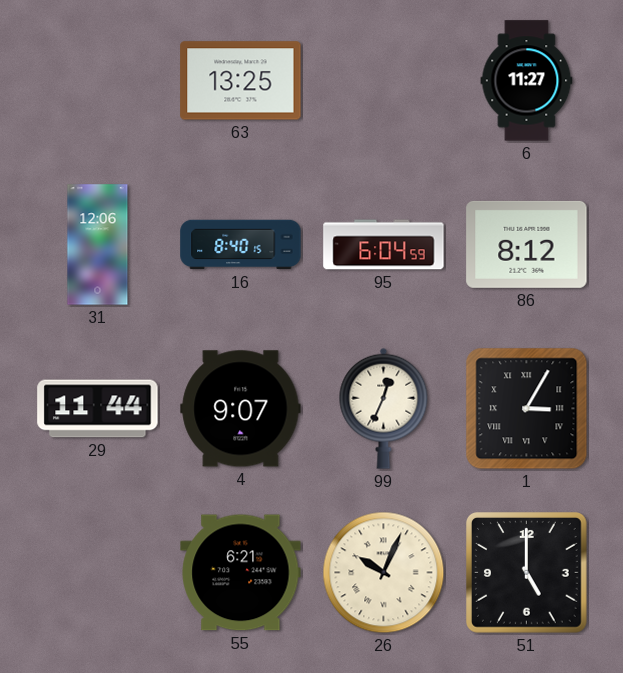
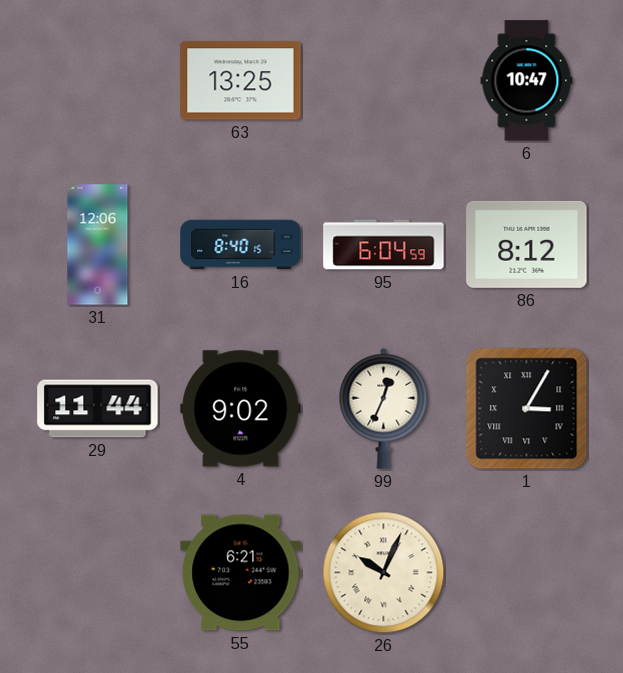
6: 11:27 -> 10:47
4: 9:07 -> 9:02
51: 5:00 -> none
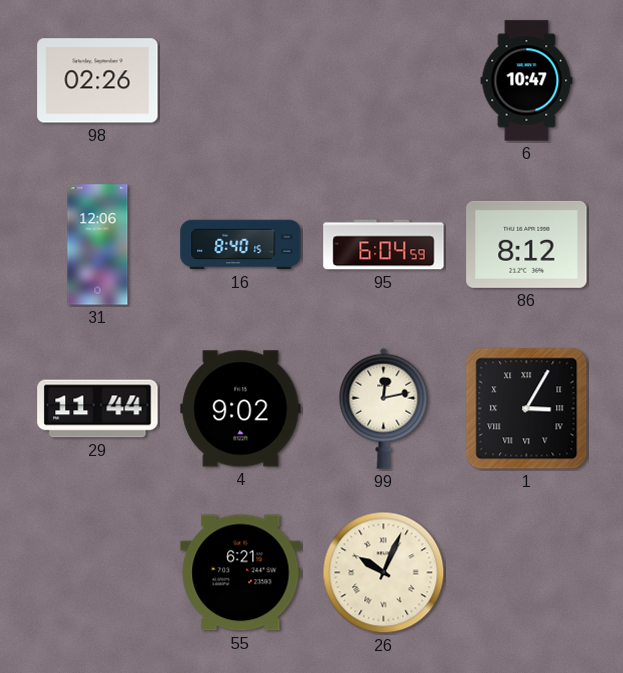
98: none -> 02:26
63: 13:25 -> none
99: 12:34 -> 12:13
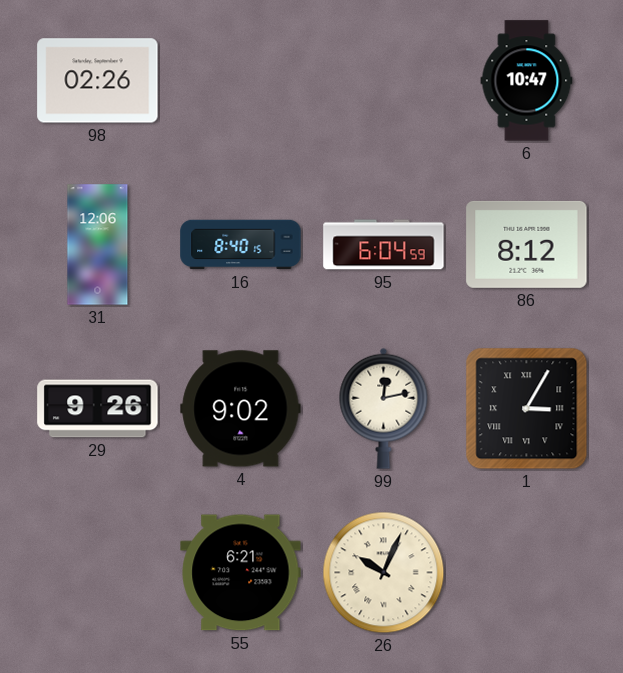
29: 11:44 -> 9:26
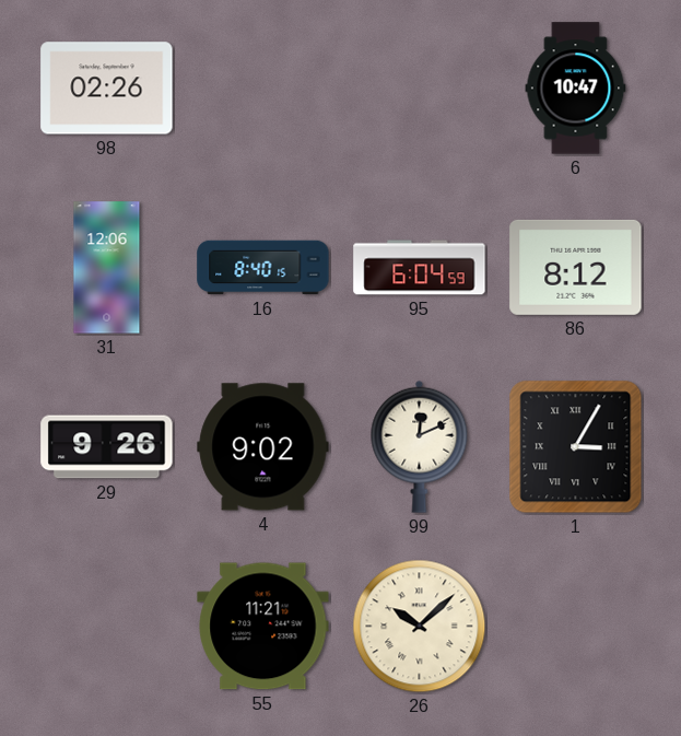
99: 12:13 -> 12:11
55: 6:21 -> 11:21
26: 10:04 -> 10:08
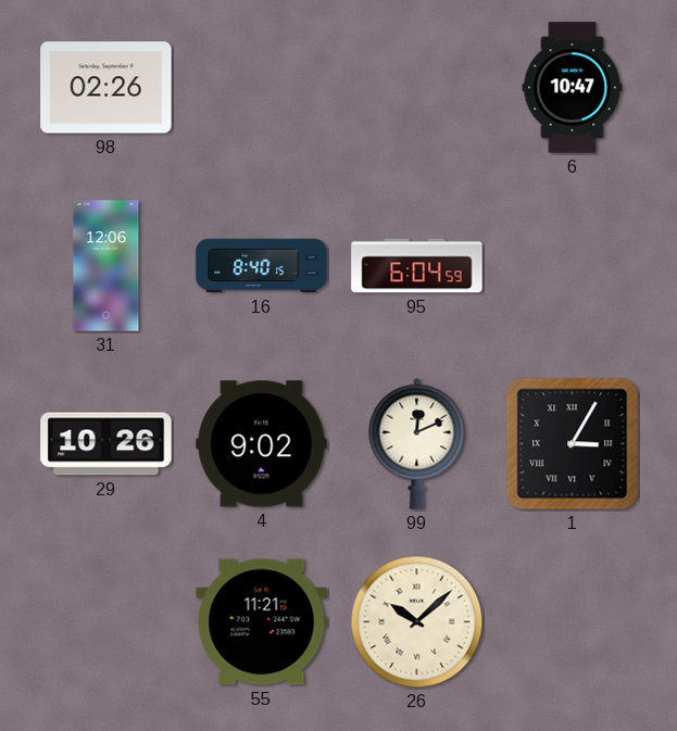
86: 8:12 -> none
29: 9:26 -> 10:26
